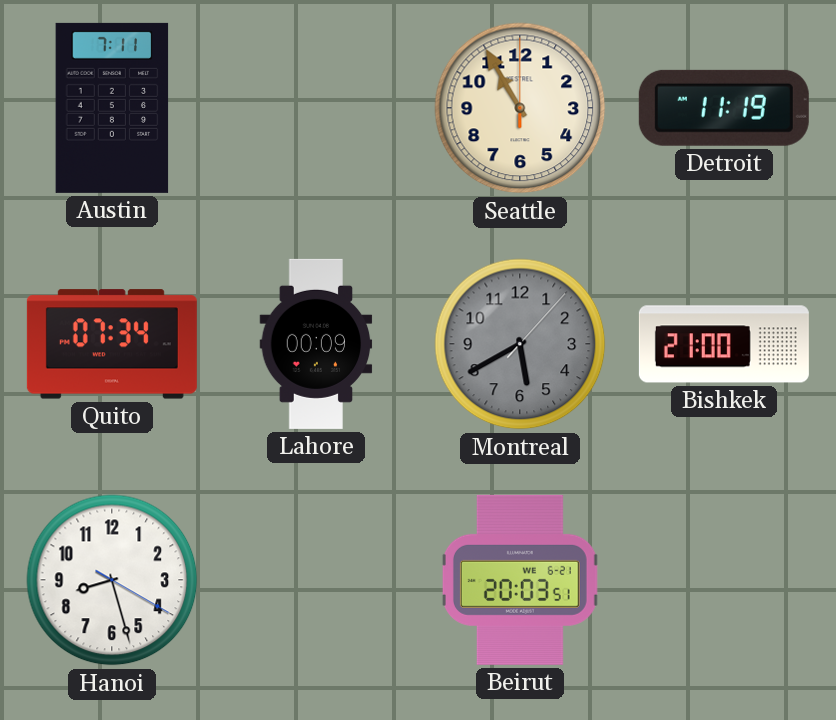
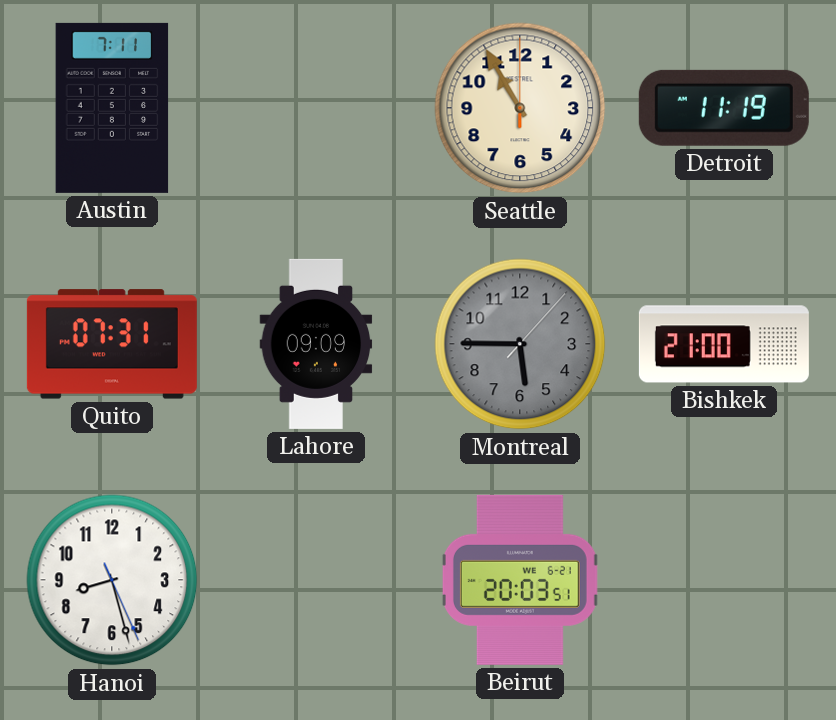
Quito: 07:34 -> 07:31
Lahore: 00:09 -> 09:09
Montreal: 5:40 -> 5:45
Hanoi: 8:27:20 -> 8:27:26
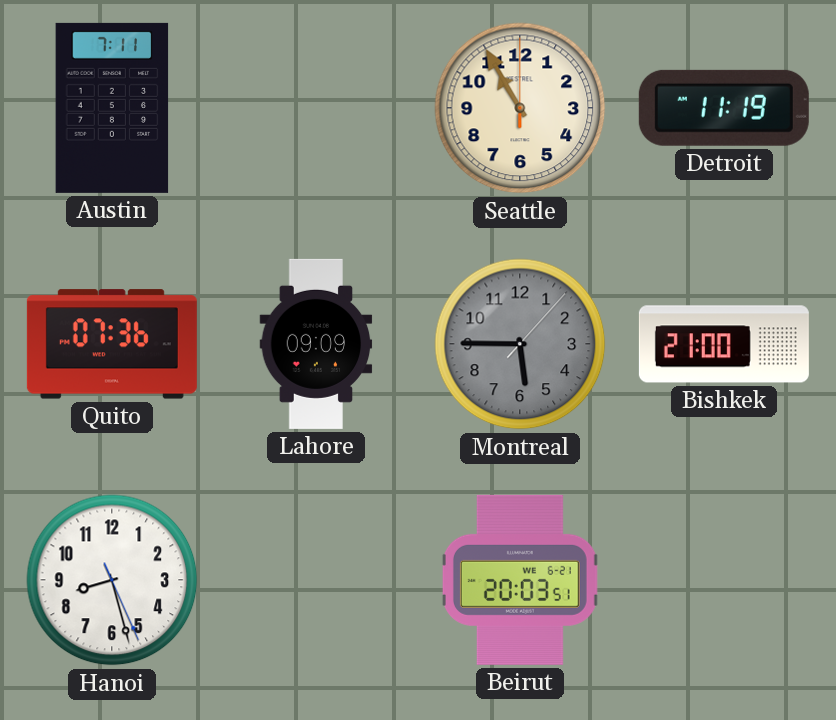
Quito: 07:31 -> 07:36
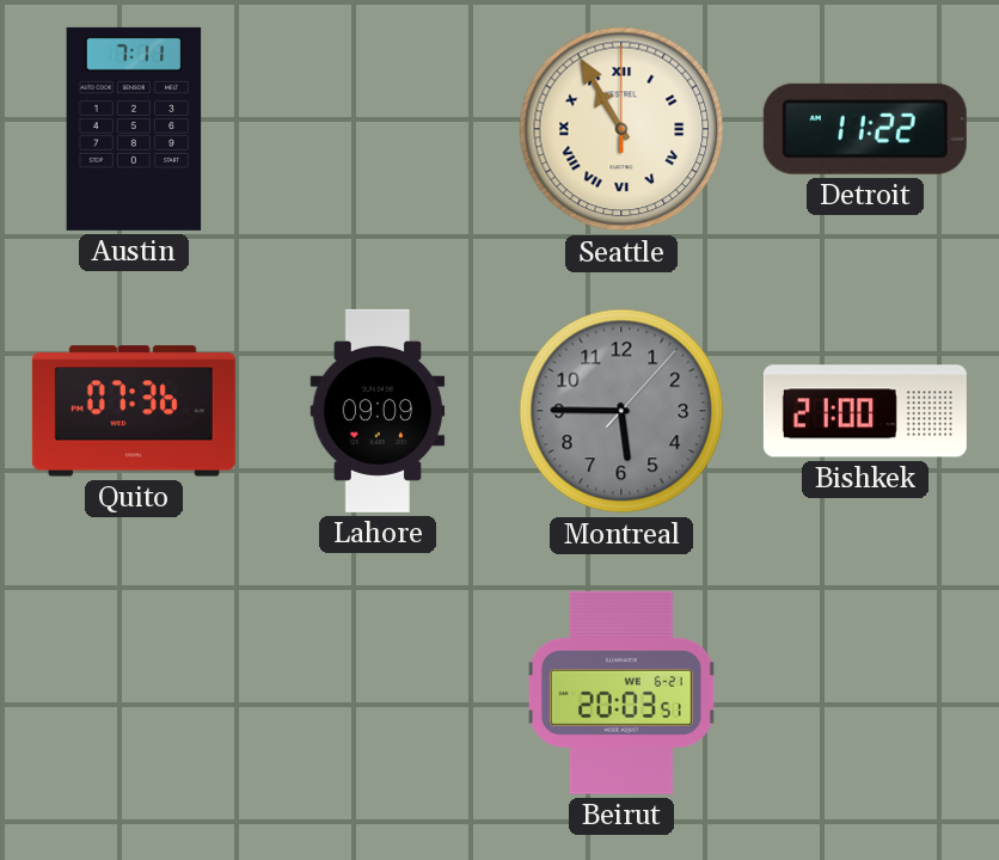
Seattle numerals: Arabic -> Roman
Detroit: 11:19 -> 11:22
Hanoi: 8:27 -> none
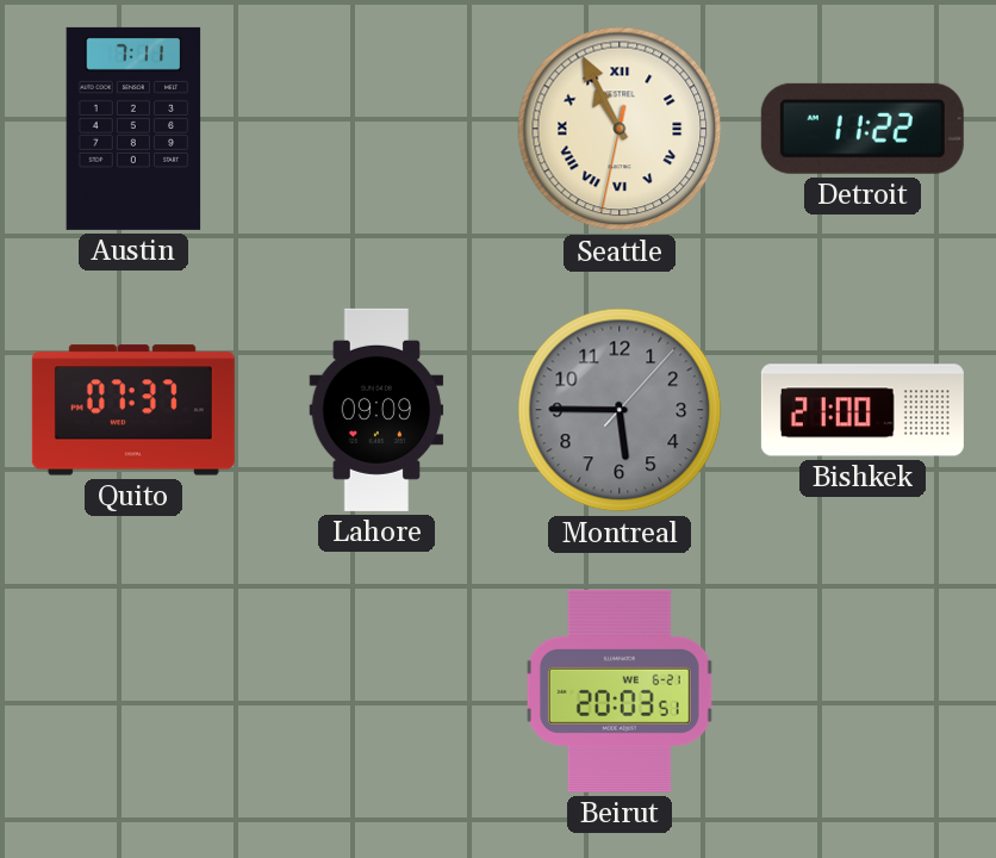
Seattle: 10:55:00 -> 10:55:32
Quito: 07:36 -> 07:37
